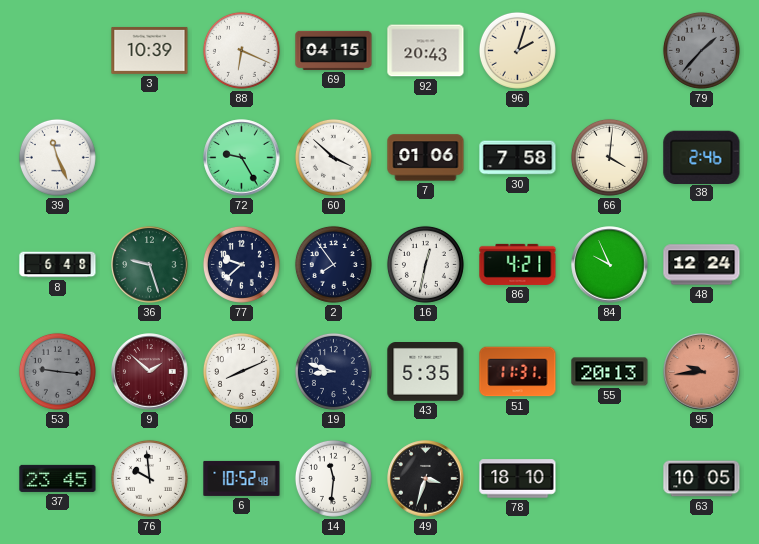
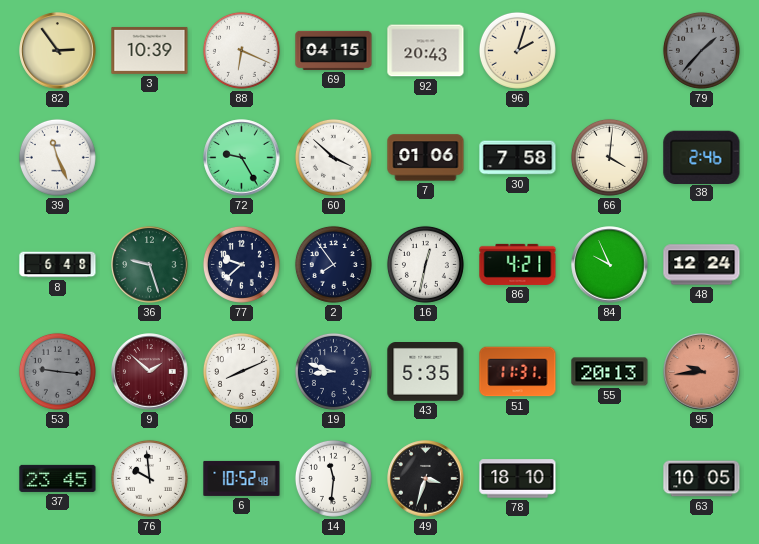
82: none -> 2:54
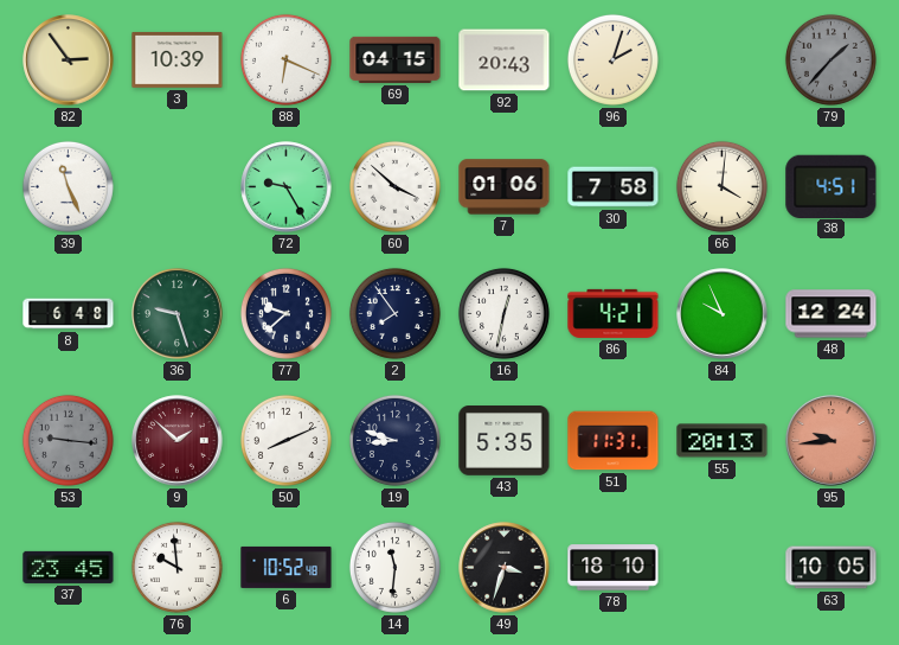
38: 2:46 -> 4:51
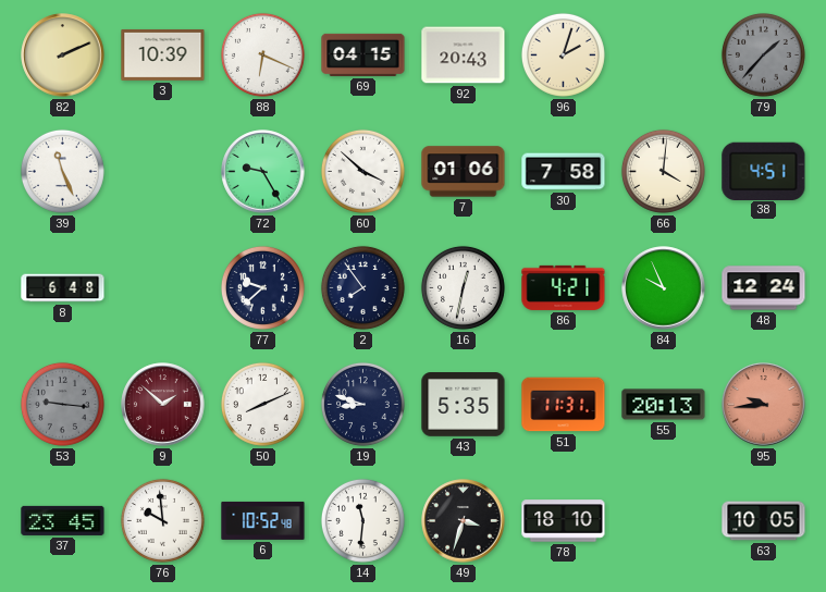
82: 2:54 -> 2:11
36: 9:27 -> none
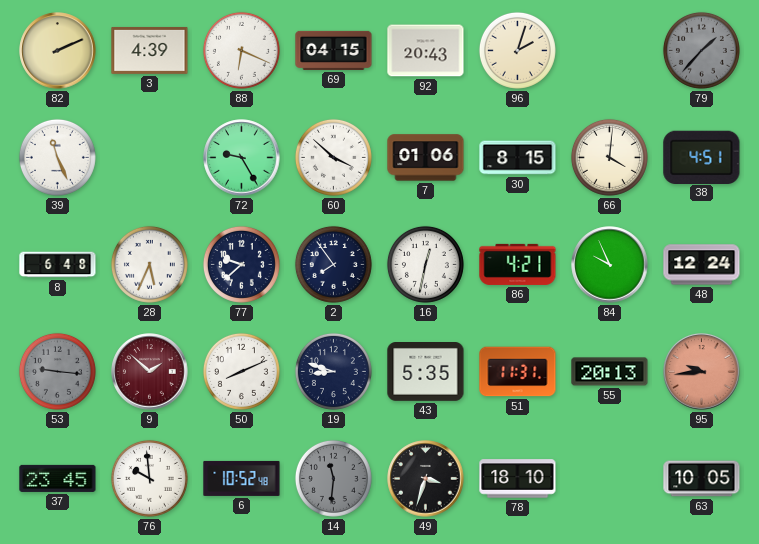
3: 10:39 -> 4:39
30: 7:58 -> 8:15
28: none -> 5:34
14 dial: white -> grey
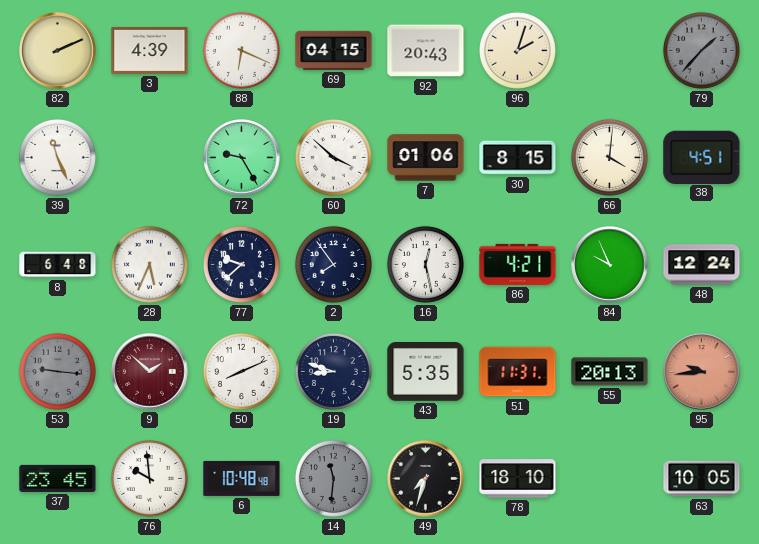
16: 12:32 -> 12:28
6: 10:52 -> 10:48
49: 3:33 -> 7:33
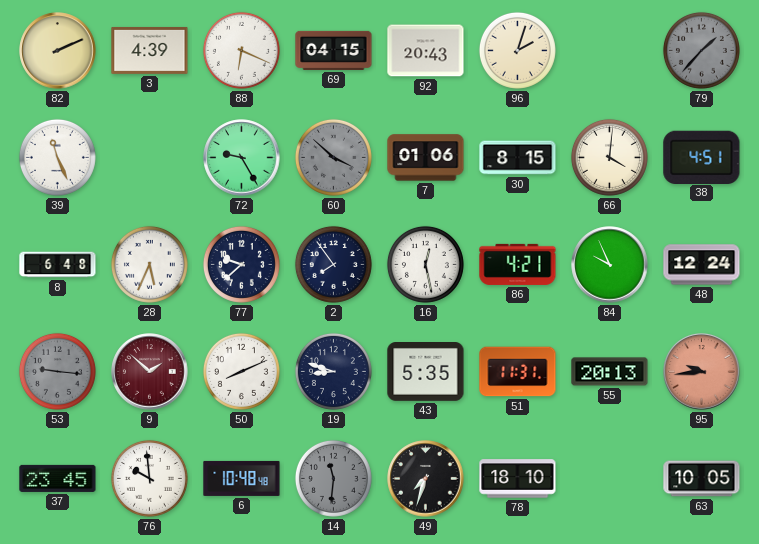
60 dial: white -> grey
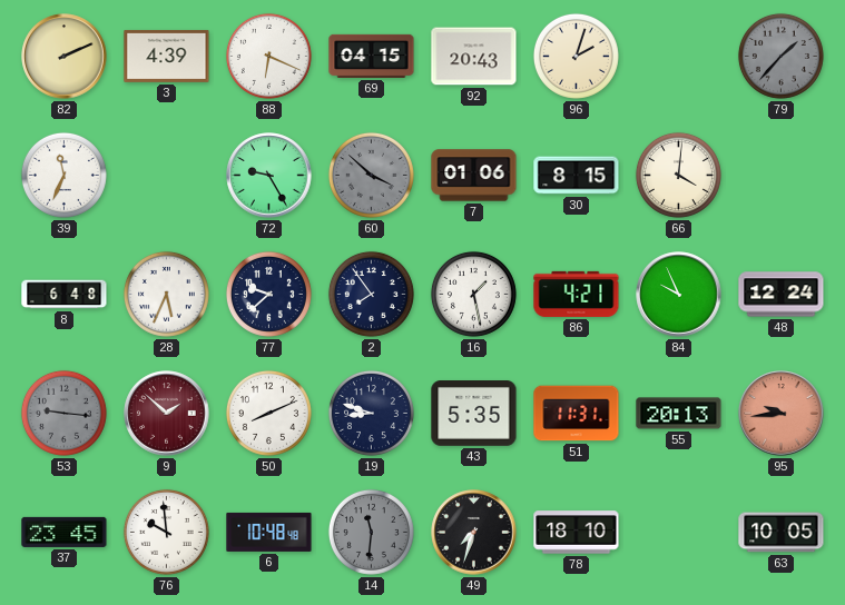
39: 11:26 -> 11:34
38: 4:51 -> none
16: 12:28 -> 1:28
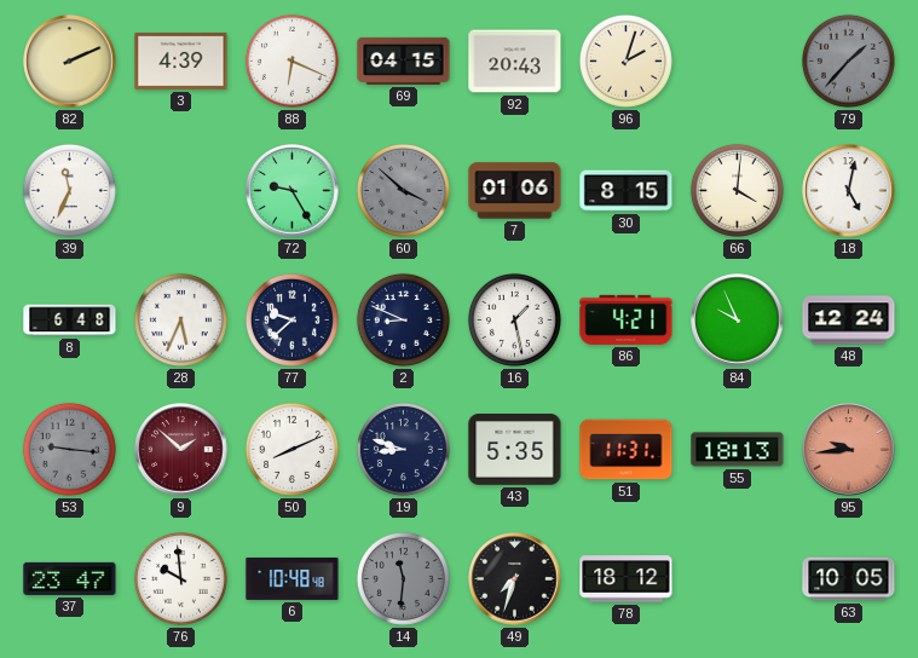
18: none -> 5:02
2: 7:54 -> 8:49
55: 20:13 -> 18:13
37: 23:45 -> 23:47
78: 18:10 -> 18:12
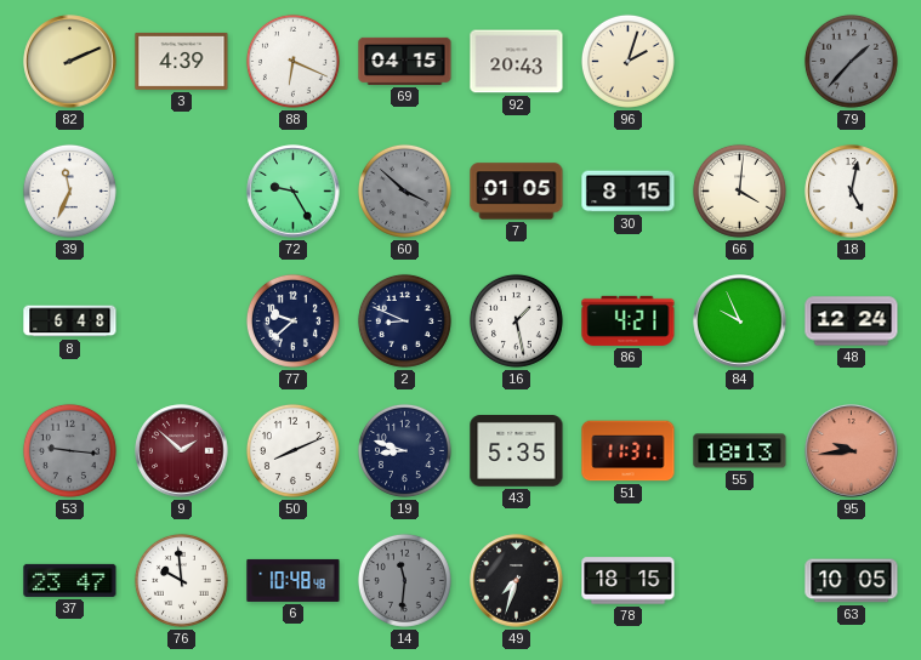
7: 01:06 -> 01:05
28: 5:34 -> none
78: 18:12 -> 18:15
